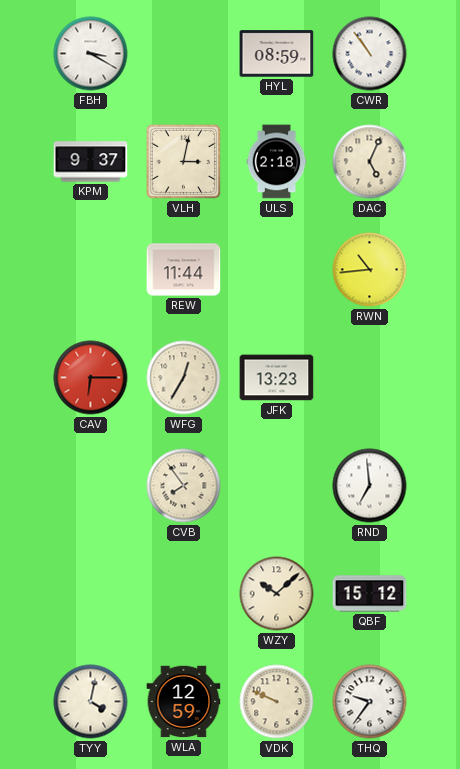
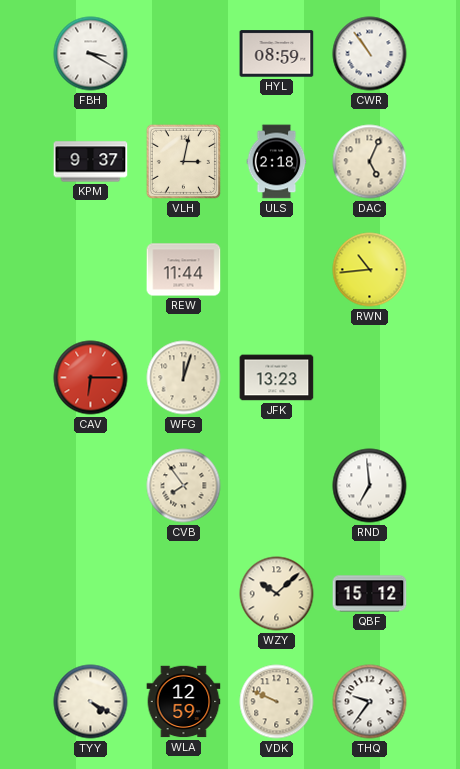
WFG: 12:35 -> 12:03
TYY: 4:02 -> 4:20
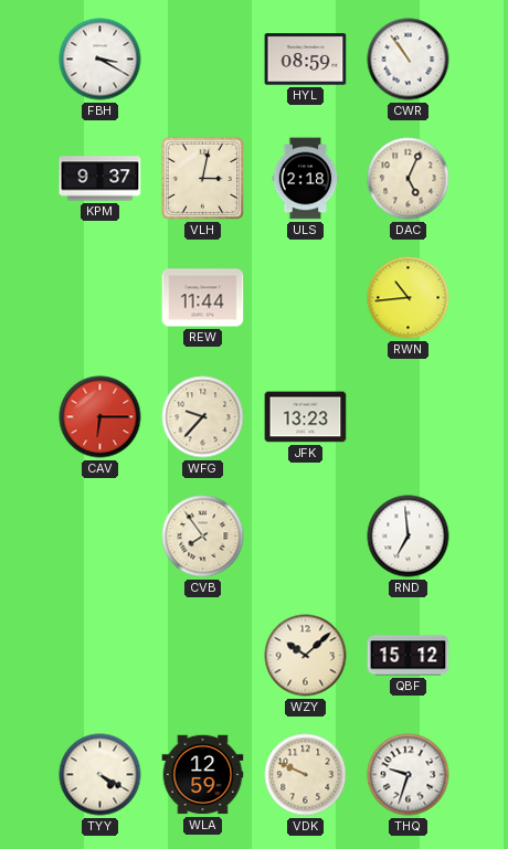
WFG: 12:03 -> 9:37
THQ: 9:36 -> 9:33
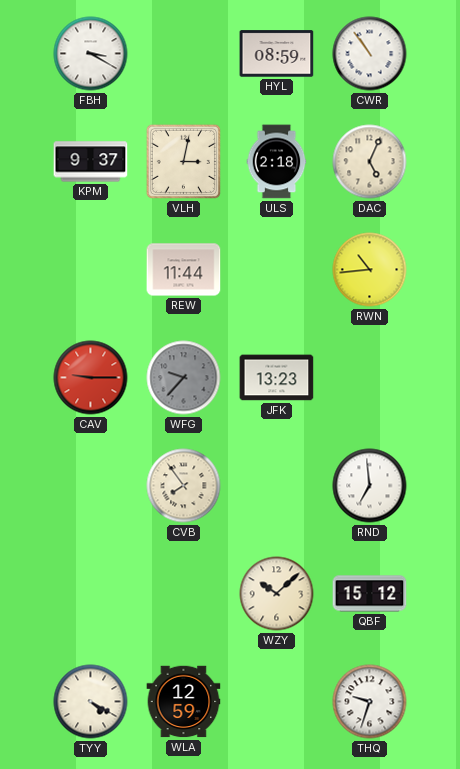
CAV: 6:15 -> 9:15
WFG dial: cream -> grey
VDK: 9:49 -> none
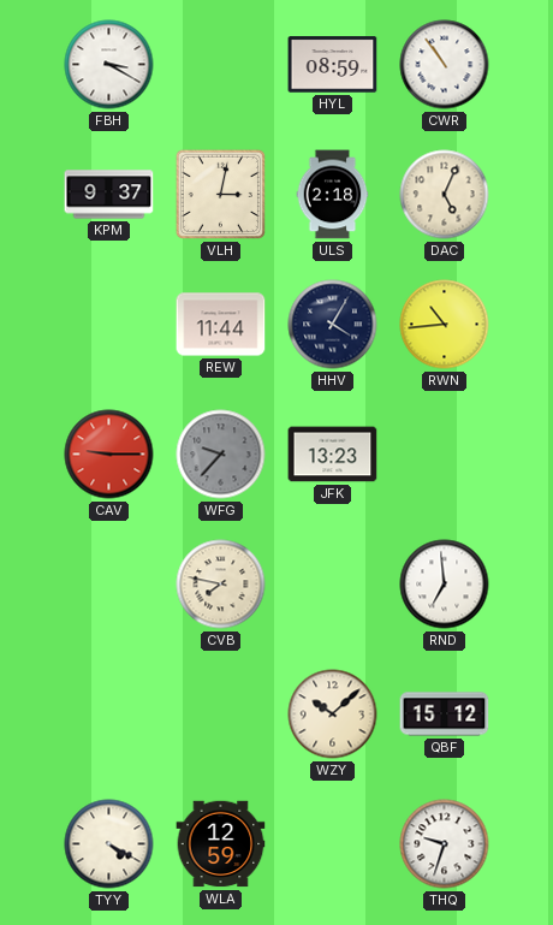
HHV: none -> 4:05
CVB: 7:54 -> 7:47
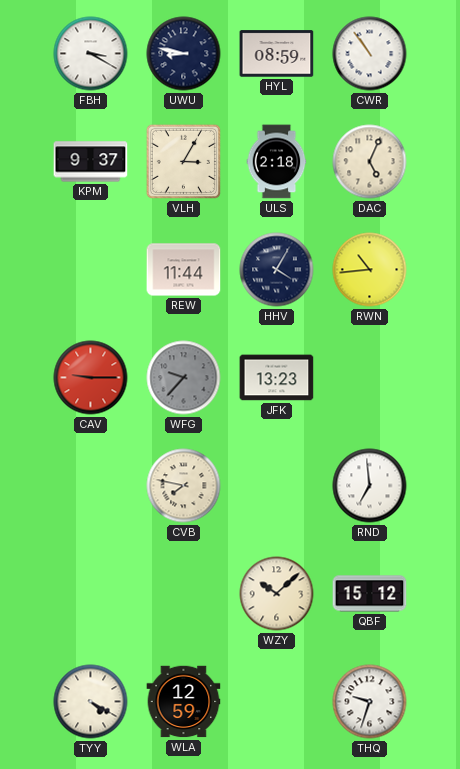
UWU: none -> 8:47
VLH: 3:02 -> 3:05
